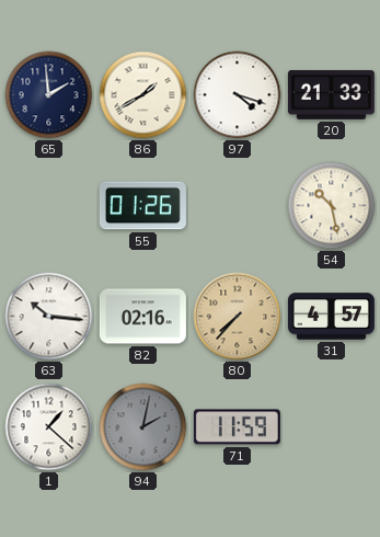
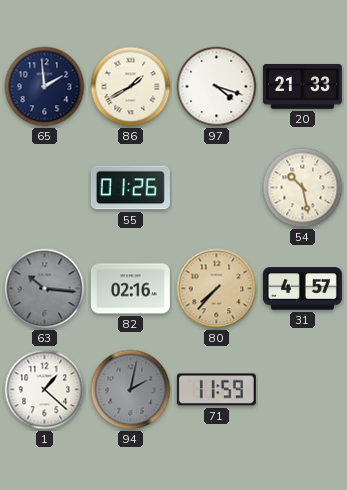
63 dial: white -> grey
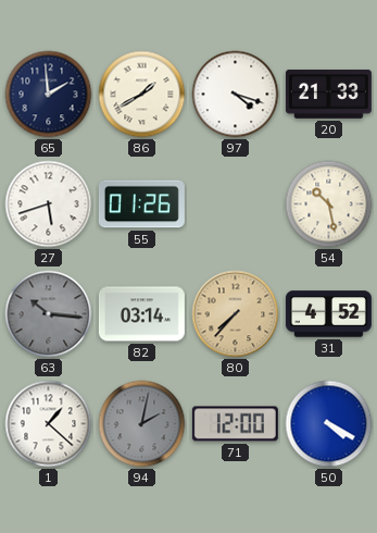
27: none -> 5:42
82: 02:16 -> 03:14
31: 4:57 -> 4:52
71: 11:59 -> 12:00
50: none -> 4:20
